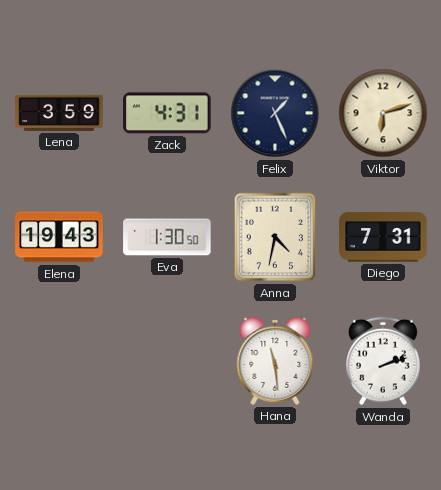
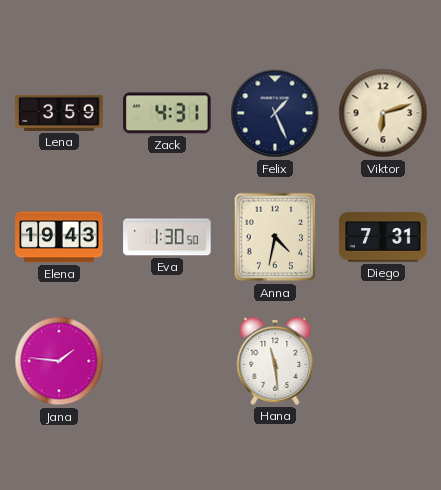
Jana: none -> 1:46
Wanda: 2:12 -> none
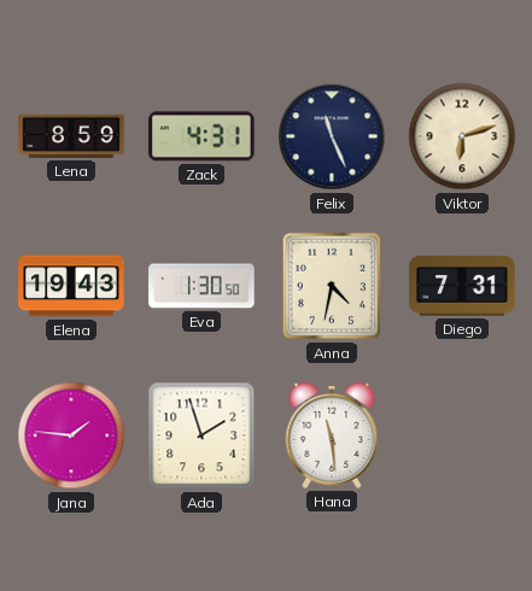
Lena: 3:59 -> 8:59
Felix: 1:26 -> 11:26
Ada: none -> 1:57
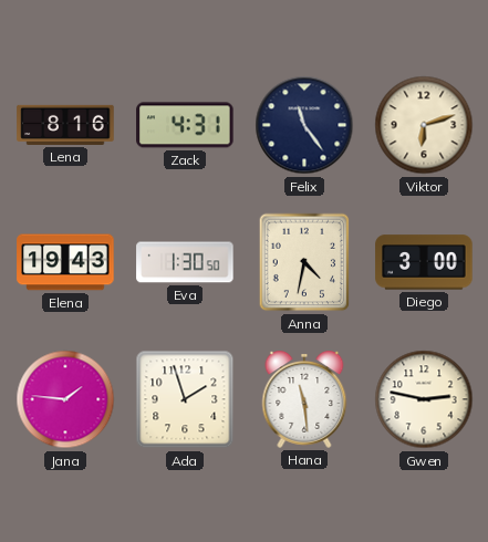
Lena: 8:59 -> 8:16
Felix: 11:26 -> 11:24
Diego: 7:31 -> 3:00
Gwen: none -> 2:47
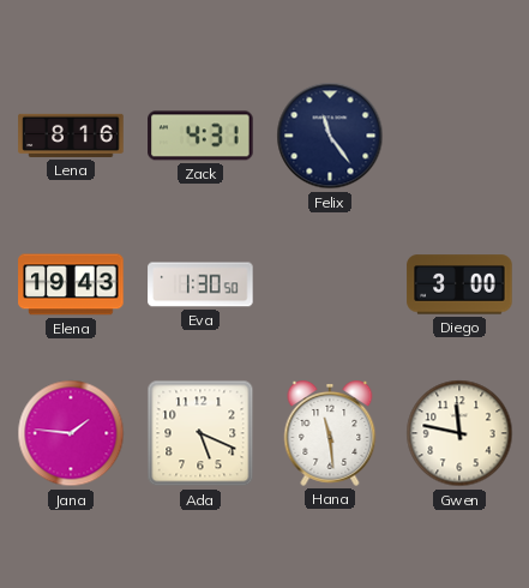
Viktor: 6:12 -> none
Anna: 4:32 -> none
Ada: 1:57 -> 5:19
Gwen: 2:47 -> 11:47
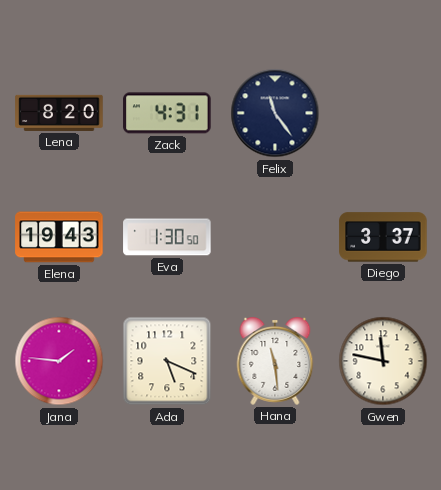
Lena: 8:16 -> 8:20
Diego: 3:00 -> 3:37
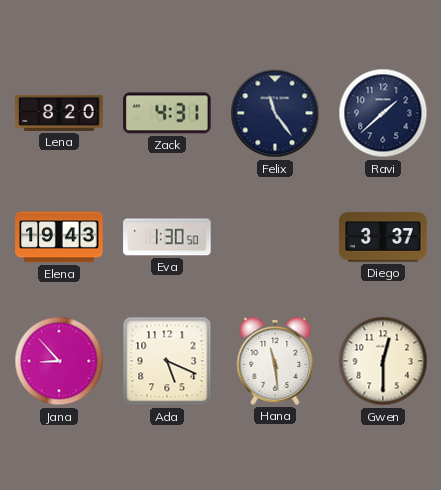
Ravi: none -> 1:38
Jana: 1:46 -> 8:53
Gwen: 11:47 -> 12:30
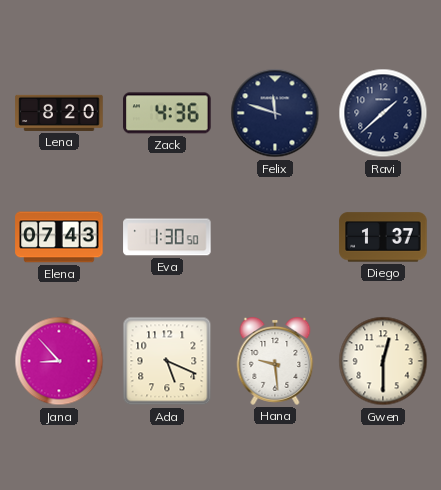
Zack: 4:31 -> 4:36
Felix: 11:24 -> 11:48
Elena: 19:43 -> 07:43
Diego: 3:37 -> 1:37
Hana: 11:29 -> 9:29
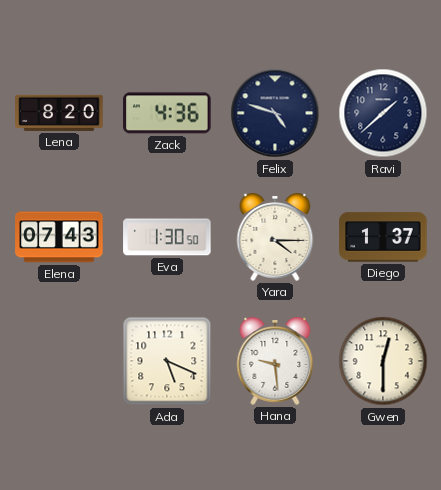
Felix: 11:48 -> 4:48
Yara: none -> 4:15
Jana: 8:53 -> none
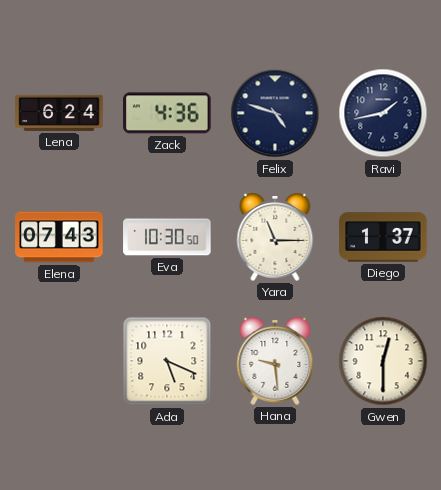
Lena: 8:20 -> 6:24
Ravi: 1:38 -> 1:43
Eva: 1:30 -> 10:30
Yara: 4:15 -> 11:15
